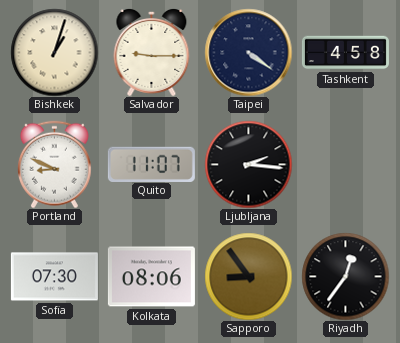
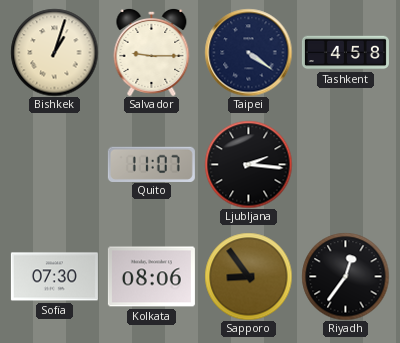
Portland: 8:49 -> none
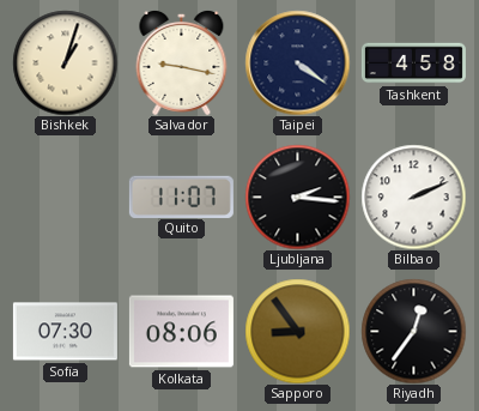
Salvador: 9:15 -> 9:17
Bilbao: none -> 2:11
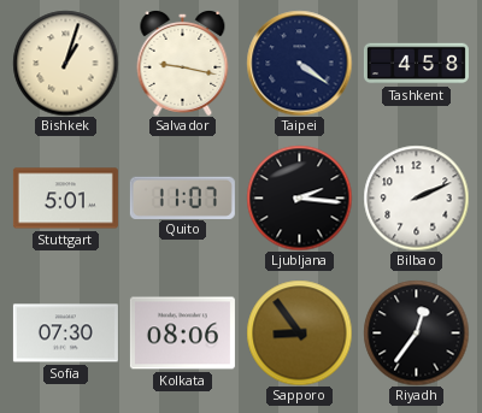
Stuttgart: none -> 5:01
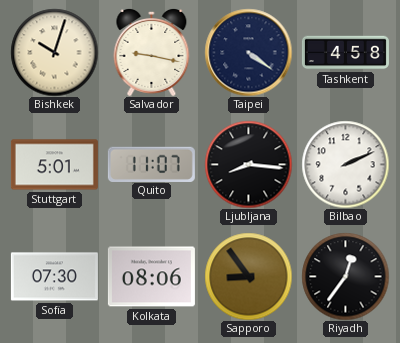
Bishkek: 1:03 -> 10:03
Ljubljana: 2:16 -> 8:16
